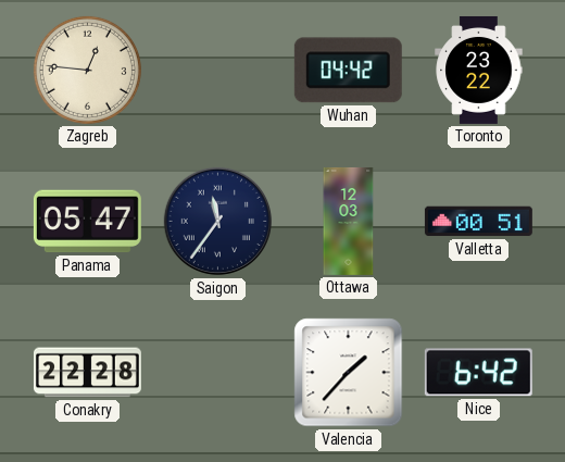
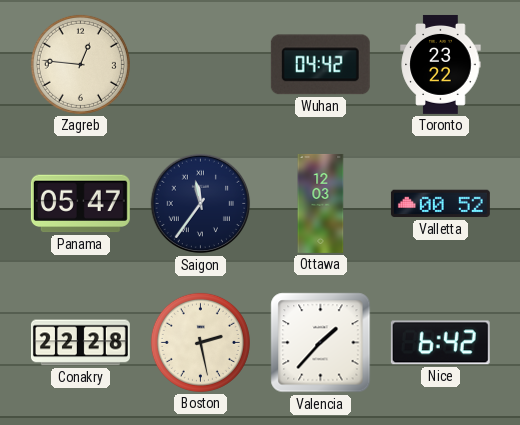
Valletta: 00:51 -> 00:52
Boston: none -> 2:28
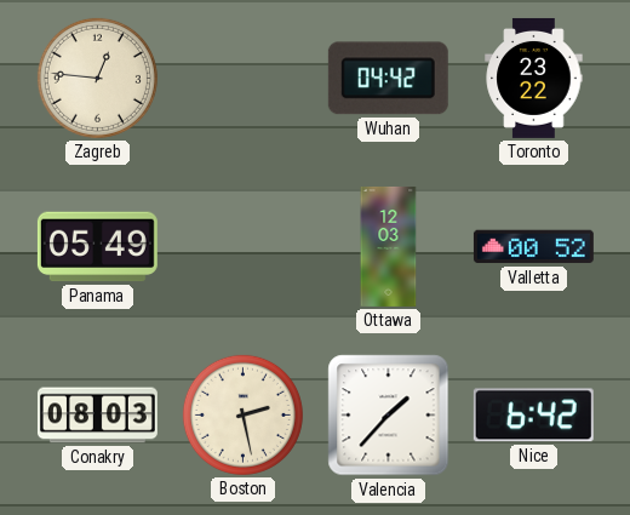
Panama: 05:47 -> 05:49
Saigon: 11:36 -> none
Conakry: 22:28 -> 08:03
